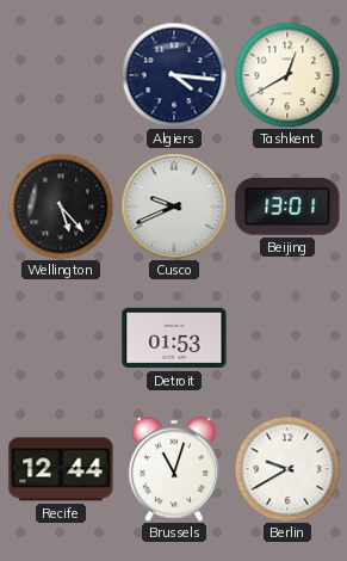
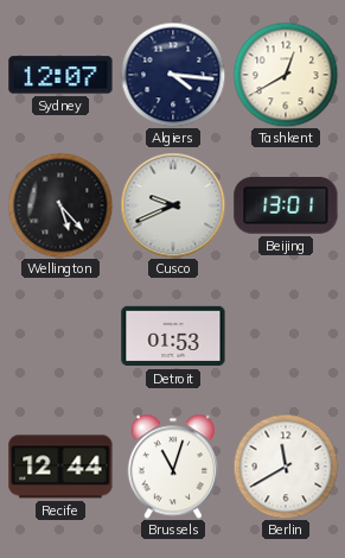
Sydney: none -> 12:07
Berlin: 9:40 -> 11:40
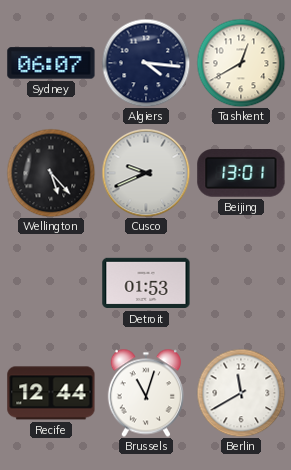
Sydney: 12:07 -> 06:07
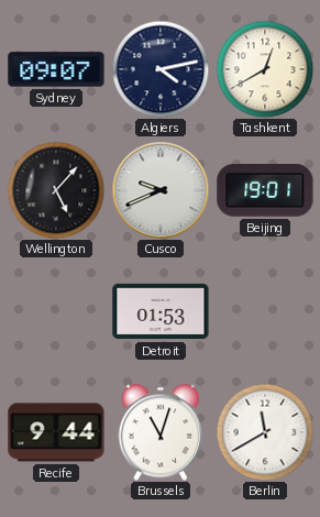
Sydney: 06:07 -> 09:07
Algiers: 4:16 -> 4:13
Wellington: 5:23 -> 5:07
Beijing: 13:01 -> 19:01
Recife: 12:44 -> 9:44
